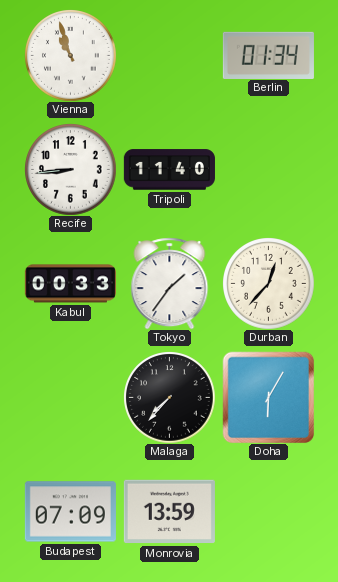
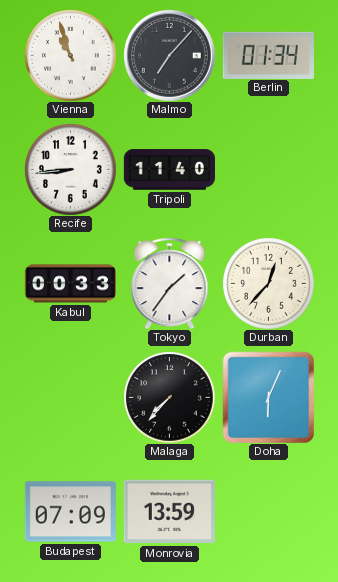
Malmo: none -> 7:07
Doha: 6:05 -> 6:04
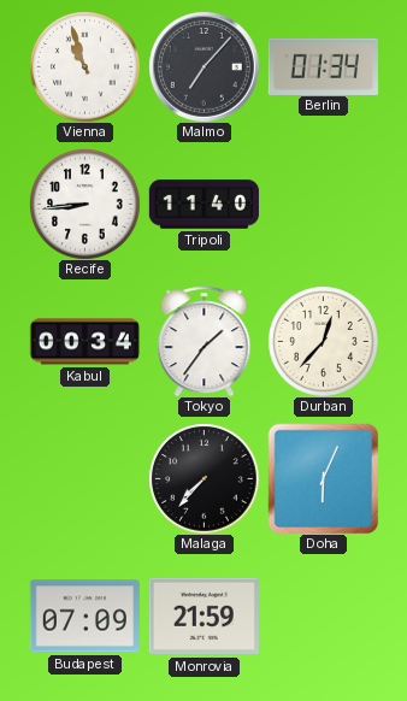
Kabul: 00:33 -> 00:34
Monrovia: 13:59 -> 21:59
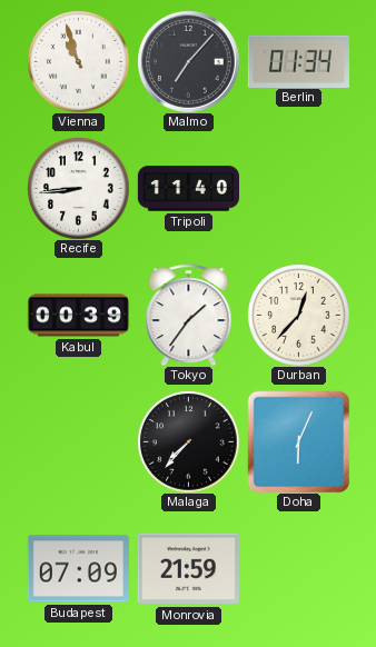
Kabul: 00:34 -> 00:39
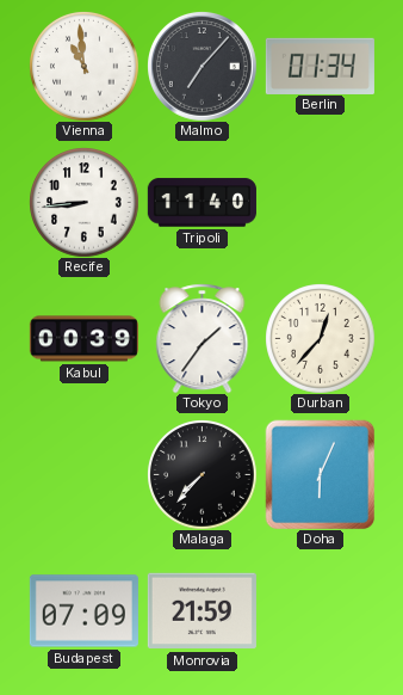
Vienna: 10:57 -> 10:59
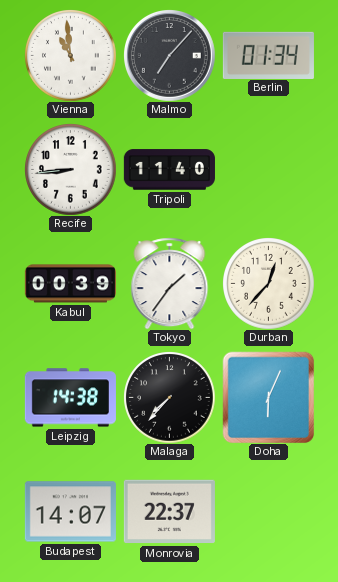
Leipzig: none -> 14:38
Budapest: 07:09 -> 14:07
Monrovia: 21:59 -> 22:37
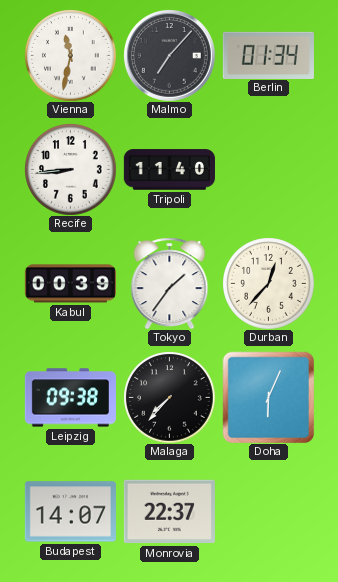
Vienna: 10:59 -> 11:32
Leipzig: 14:38 -> 09:38
